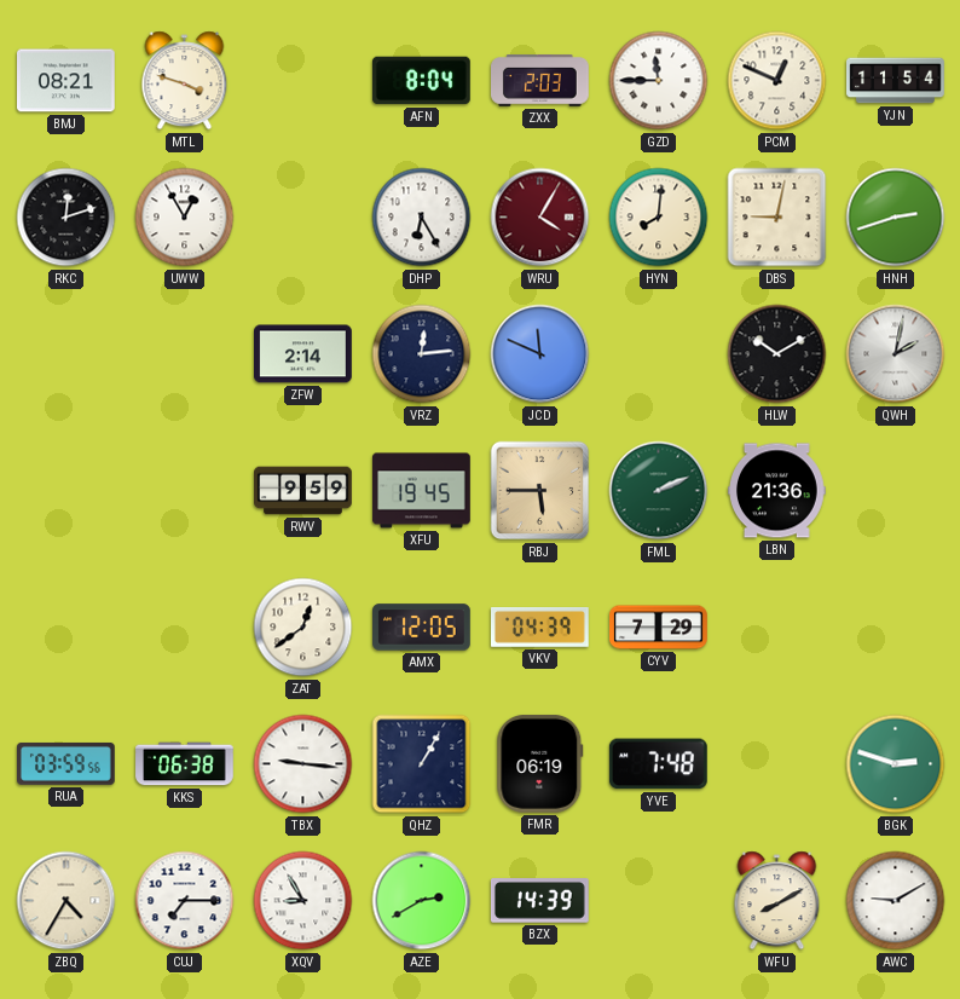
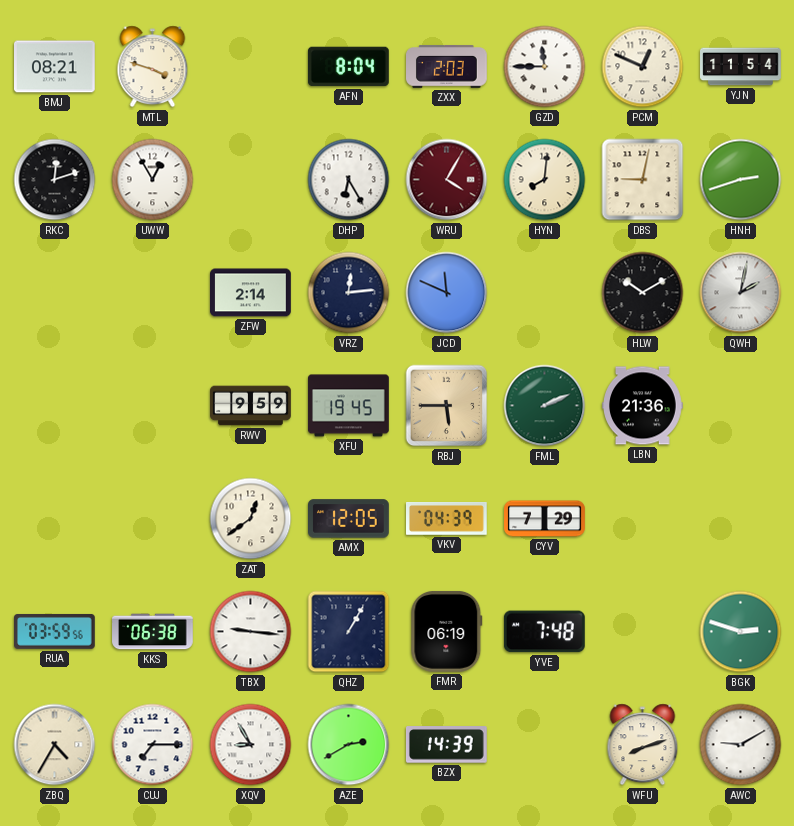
WFU: 8:10 -> 8:12
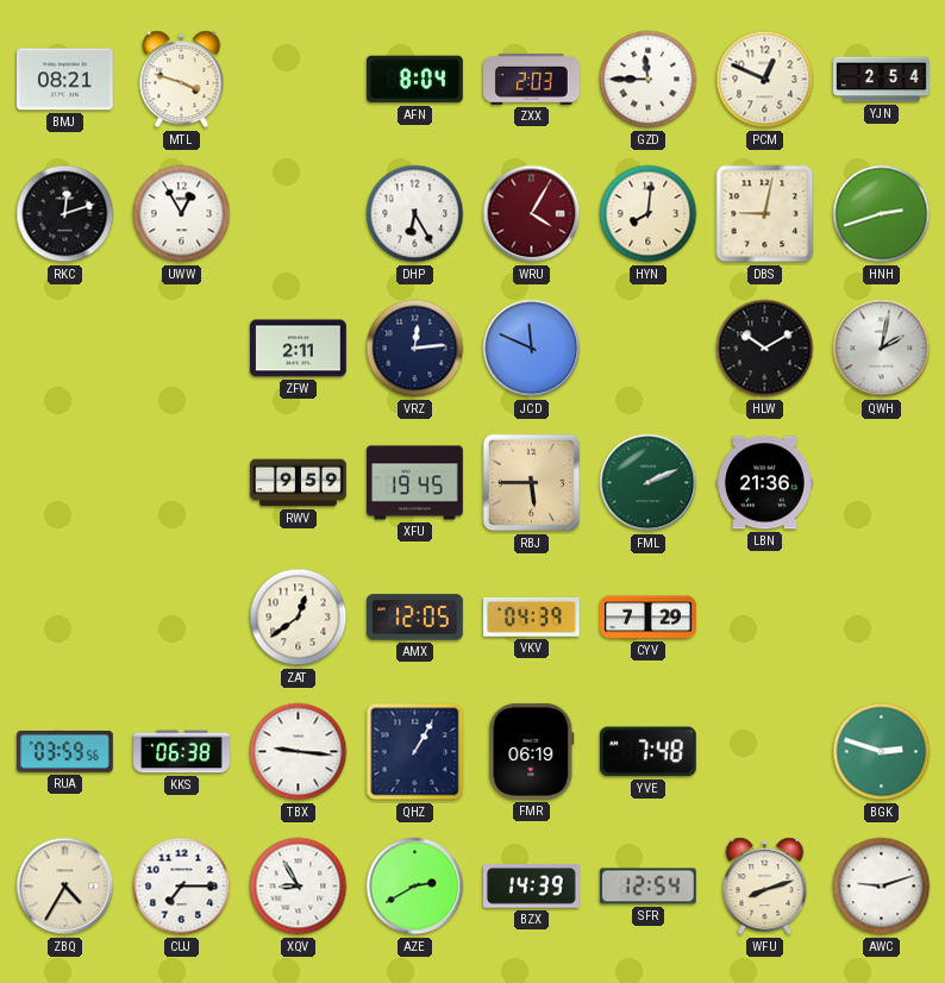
YJN: 11:54 -> 2:54
ZFW: 2:14 -> 2:11
SFR: none -> 12:54
AWC: 9:10 -> 9:12
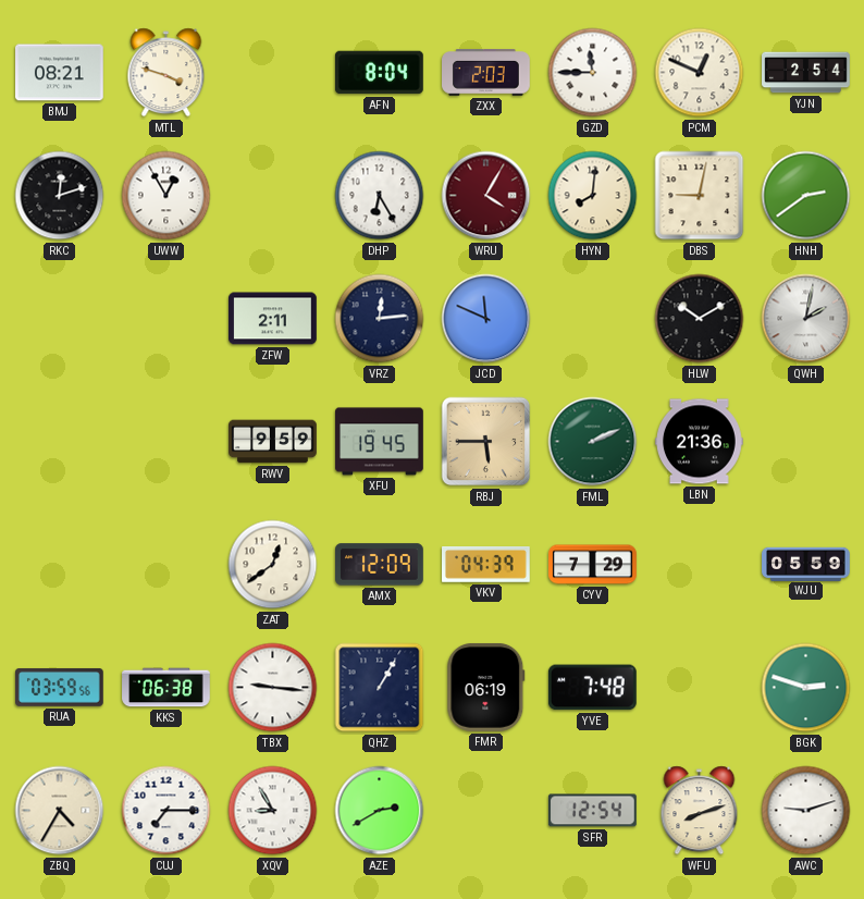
HNH: 2:42 -> 2:39
AMX: 12:05 -> 12:09
WJU: none -> 05:59
BZX: 14:39 -> none
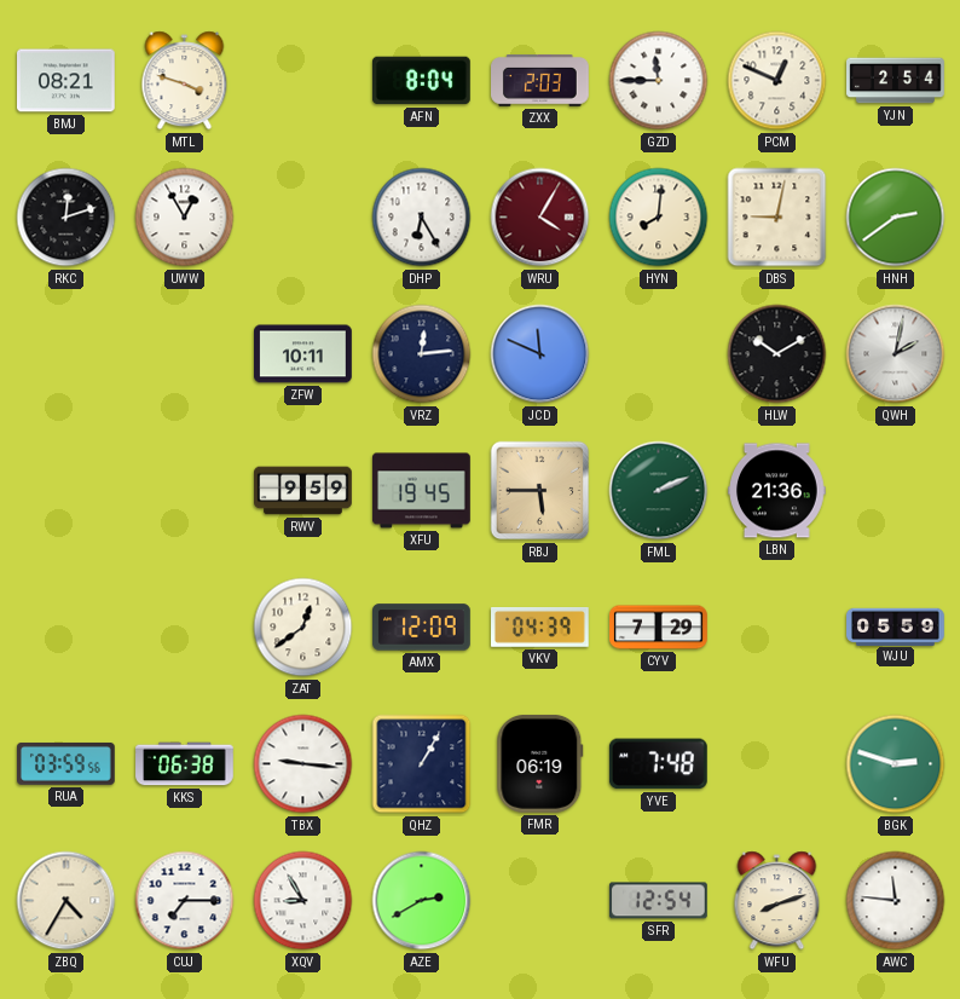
ZFW: 2:11 -> 10:11
AWC: 9:12 -> 11:46
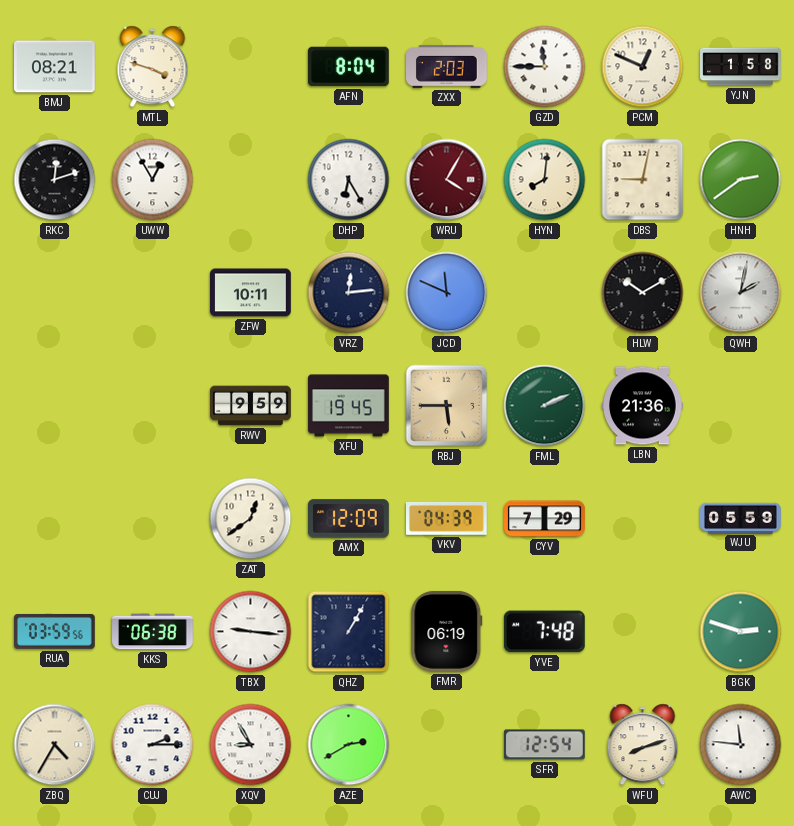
YJN: 2:54 -> 1:58
CUJ: 7:15 -> 2:15
